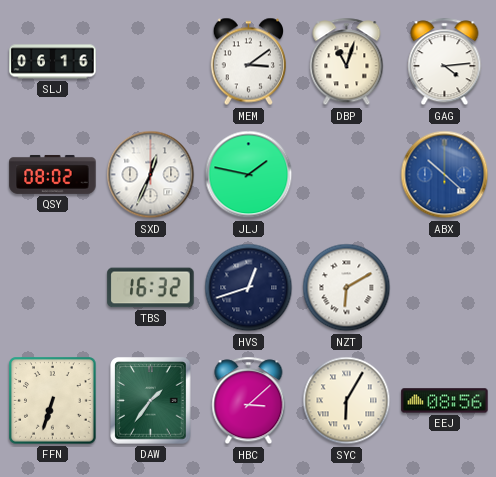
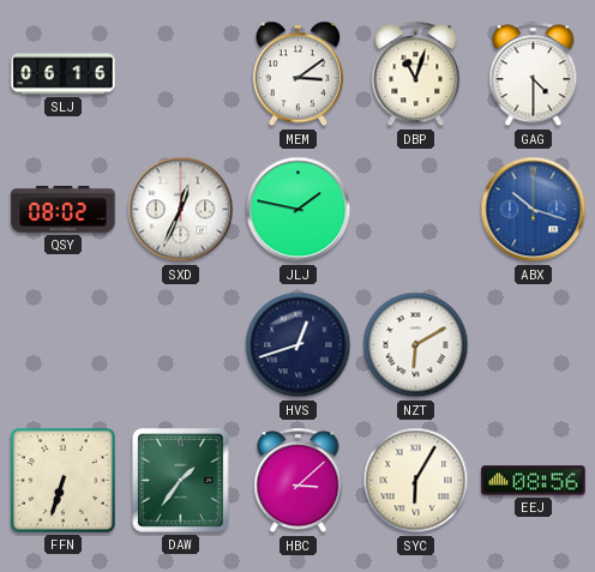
GAG: 4:14 -> 4:30
ABX: 10:22 -> 10:18
TBS: 16:32 -> none
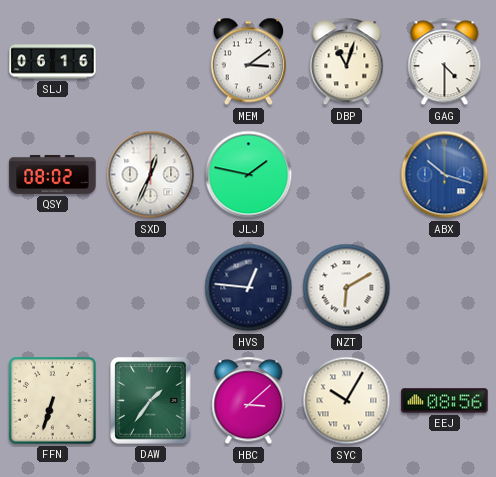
HVS: 12:42 -> 12:46
SYC: 6:05 -> 10:05
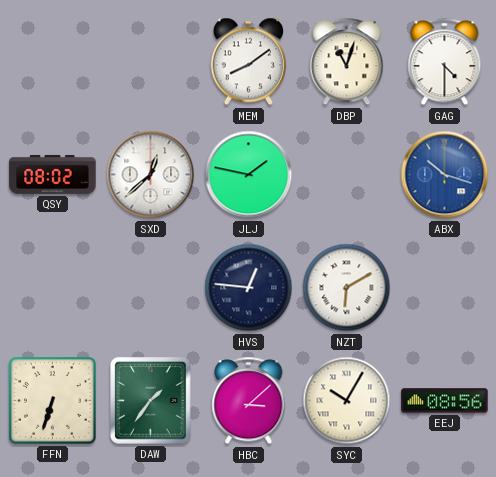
SLJ: 06:16 -> none
MEM: 3:09 -> 8:09
SXD: 12:34 -> 12:38
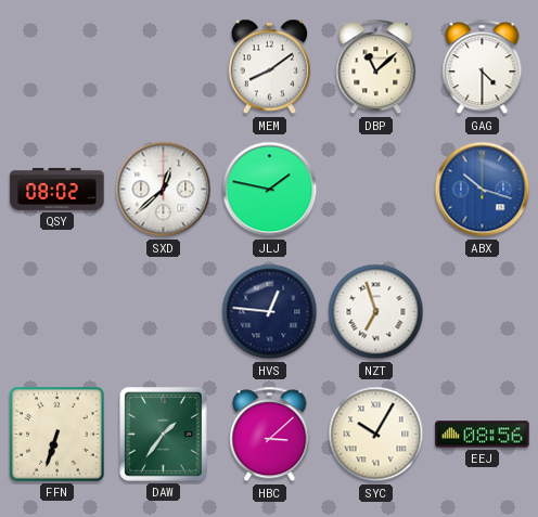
DBP: 11:03 -> 11:08
NZT: 6:10 -> 6:57
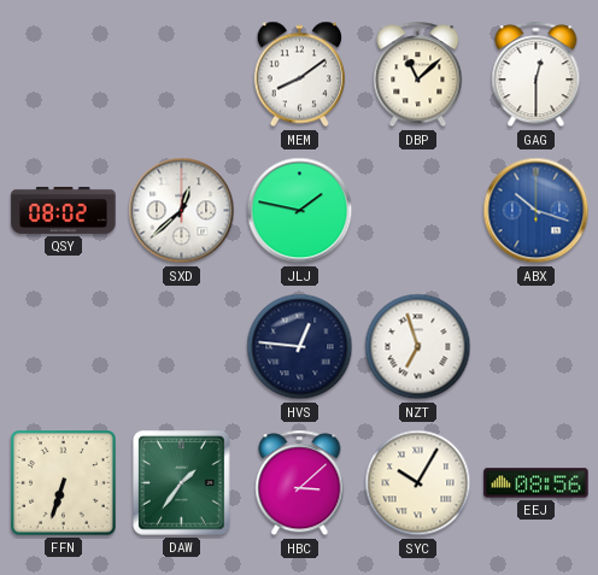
GAG: 4:30 -> 12:30
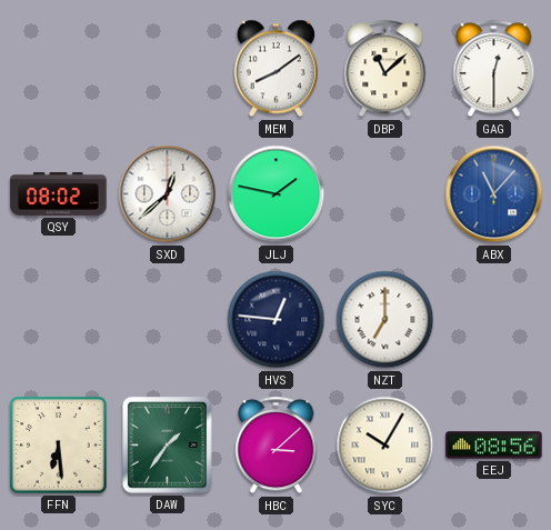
ABX: 10:18 -> 11:07
NZT: 6:57 -> 7:00
FFN: 6:33 -> 6:29
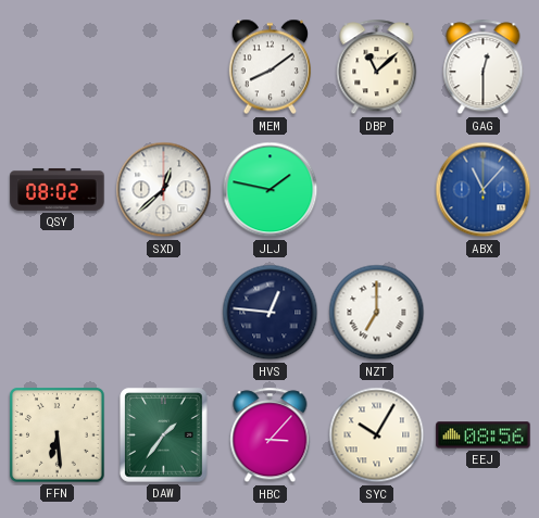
HBC: 3:08 -> 3:07
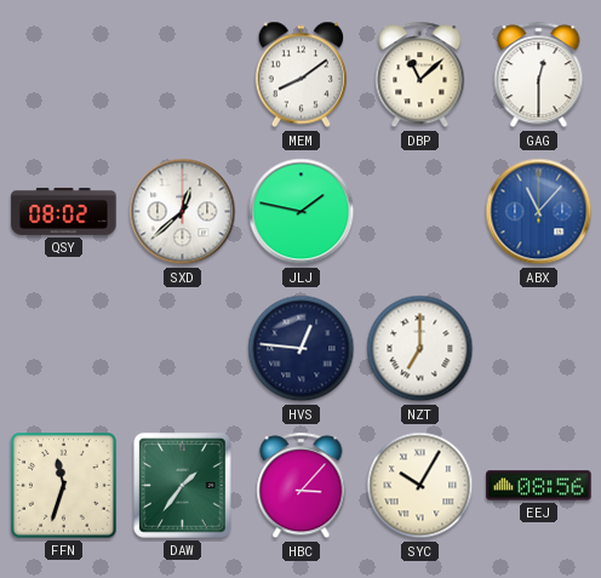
FFN: 6:29 -> 11:33
